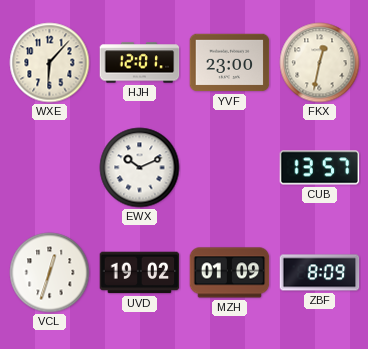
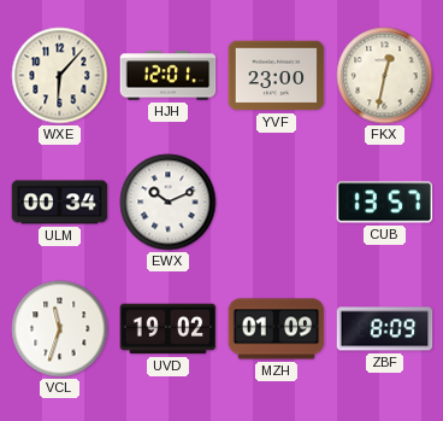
ULM: none -> 00:34
VCL: 12:33 -> 11:33
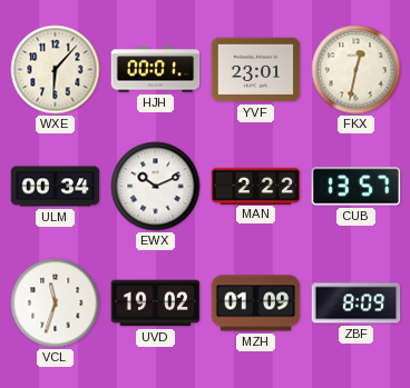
HJH: 12:01 -> 00:01
YVF: 23:00 -> 23:01
MAN: none -> 2:22
